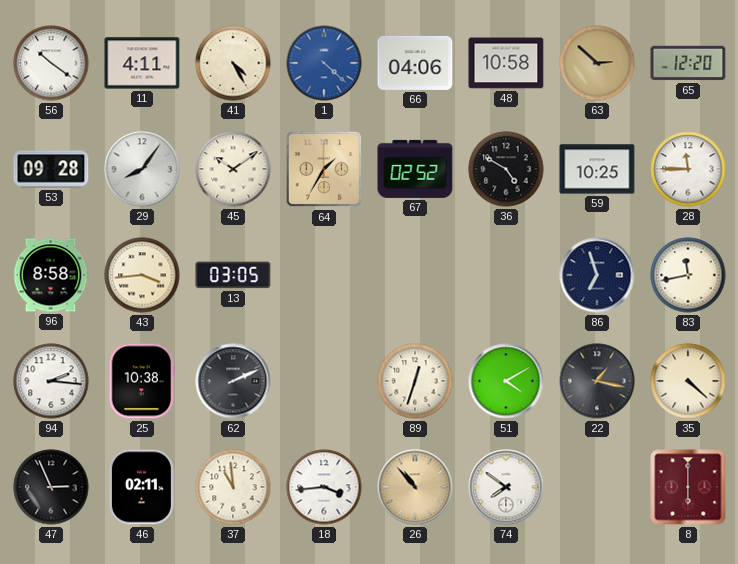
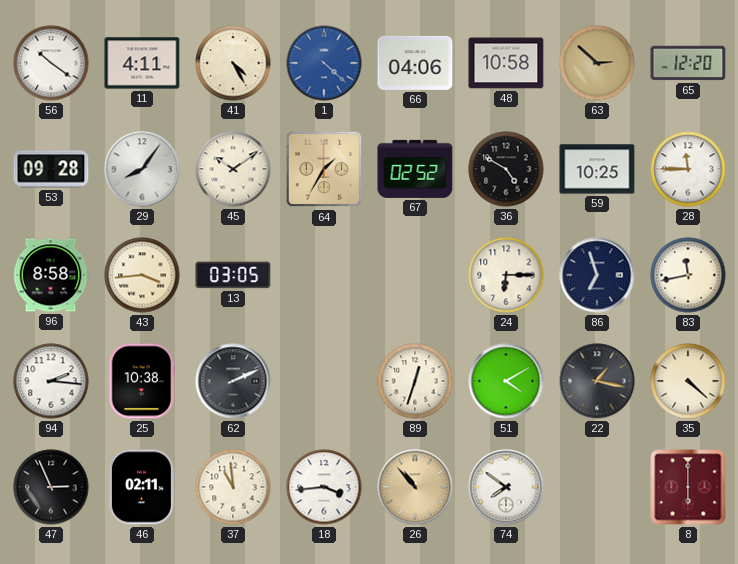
24: none -> 6:15
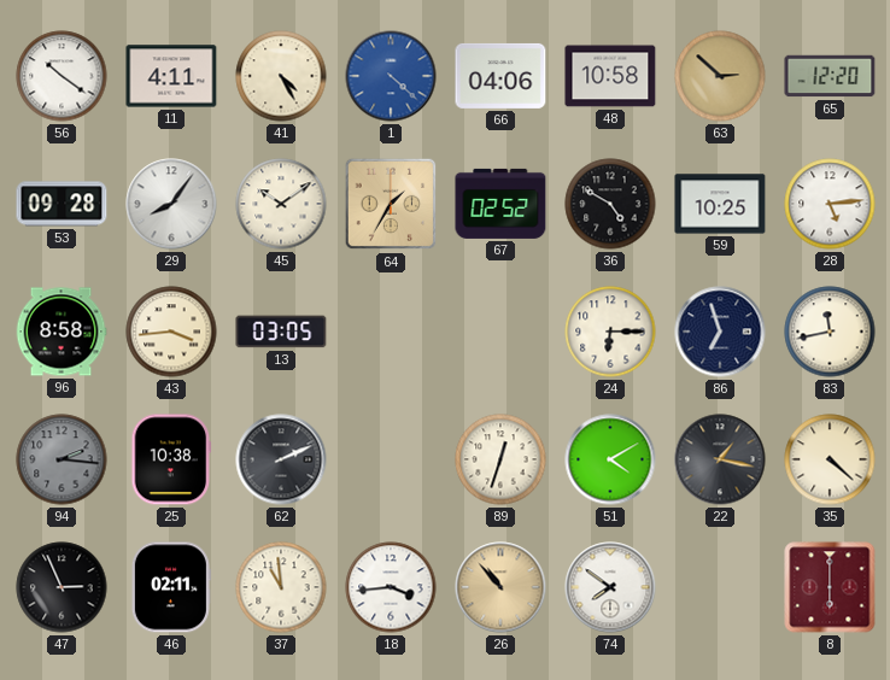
28: 11:45 -> 5:14
94 dial: white -> grey
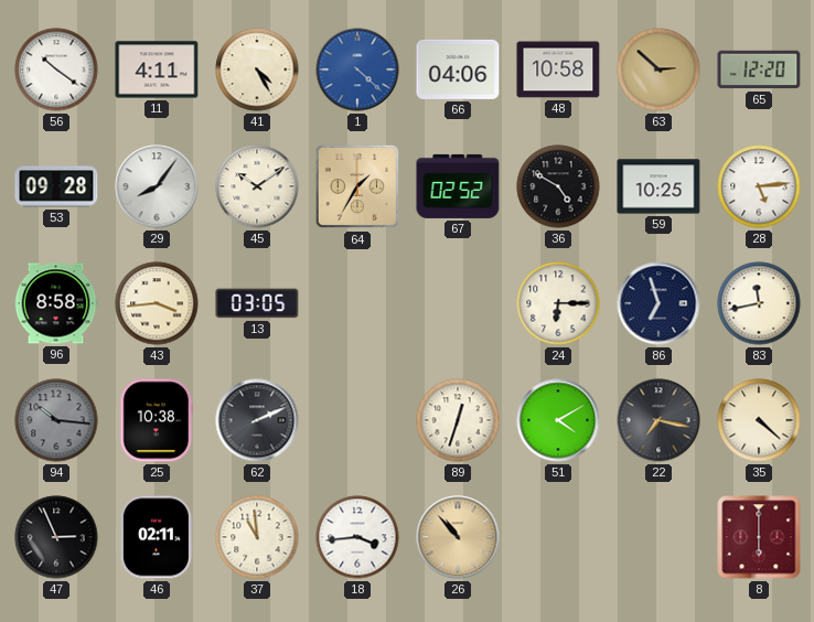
94: 2:16 -> 10:16
22: 1:17 -> 7:17
74: 7:51 -> none
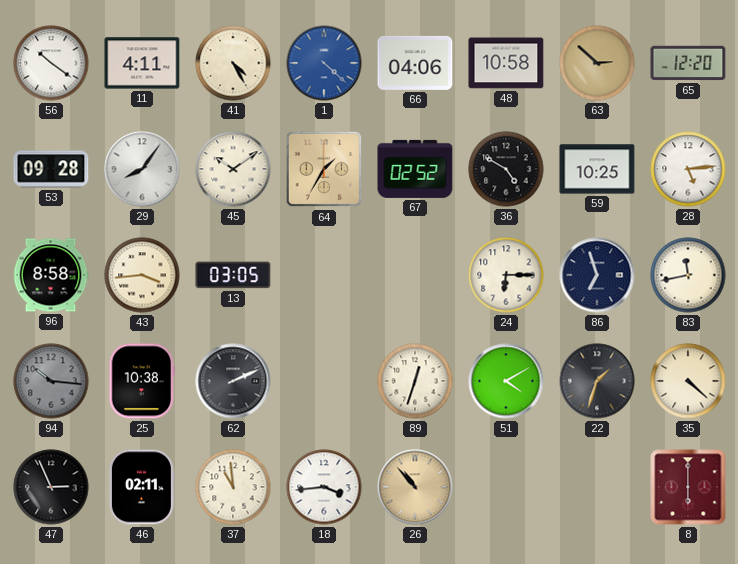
22: 7:17 -> 1:33
